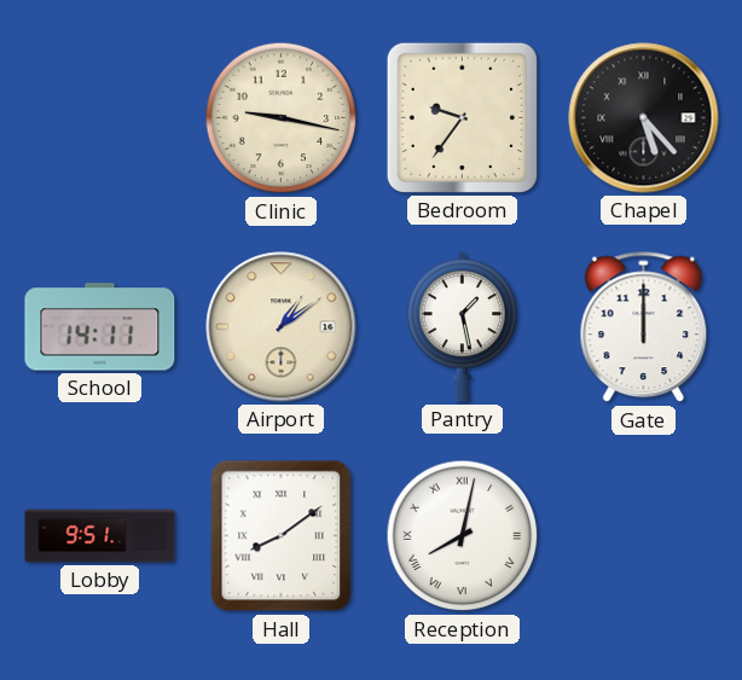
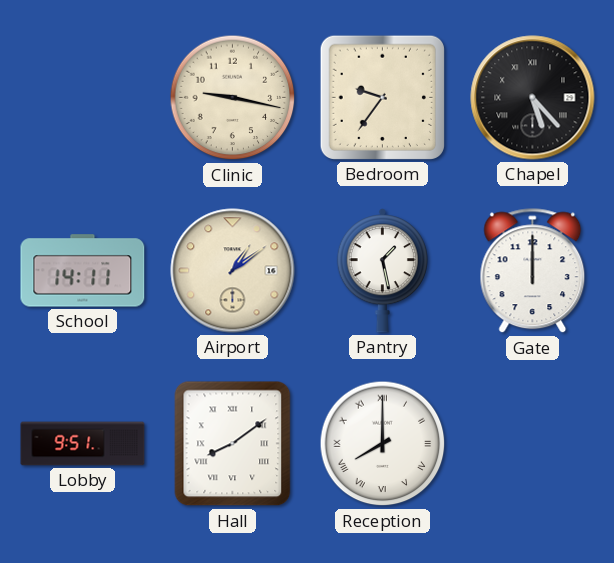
Reception: 8:02 -> 8:00
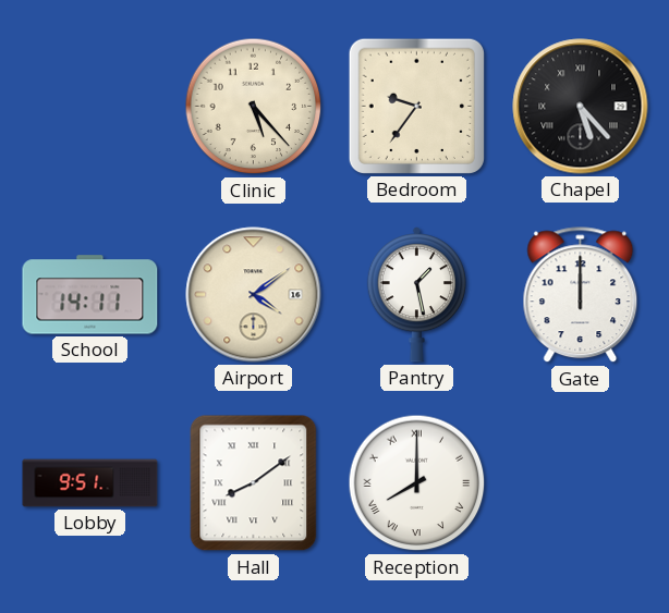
Clinic: 9:17 -> 5:23
Airport: 1:09 -> 4:09
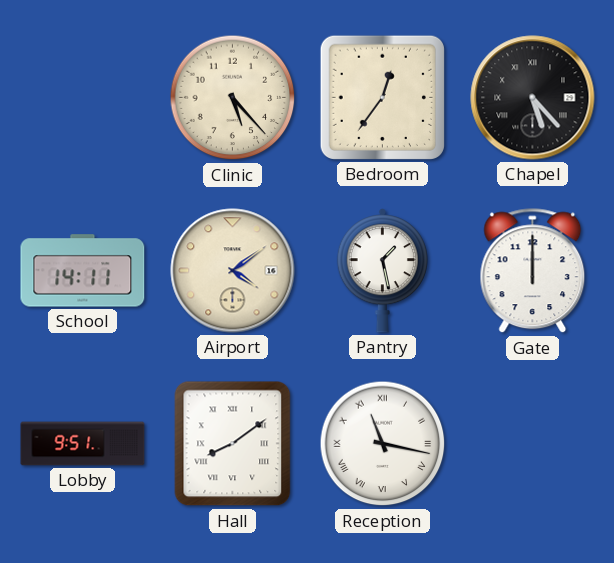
Bedroom: 9:36 -> 12:36
Reception: 8:00 -> 11:17
